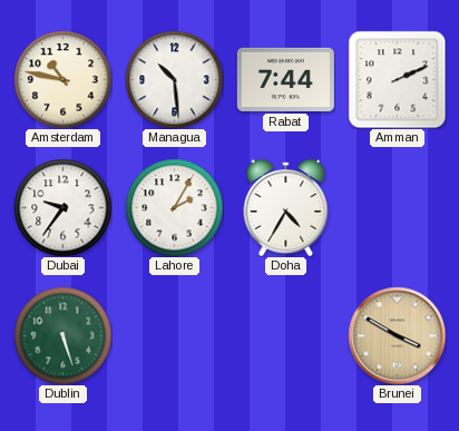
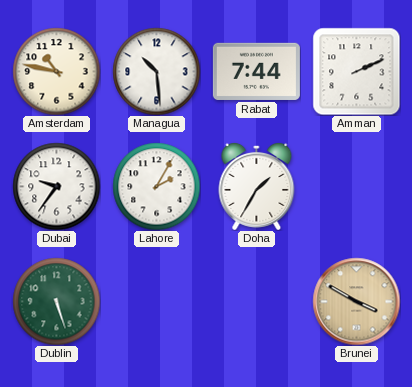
Doha: 4:35 -> 1:35
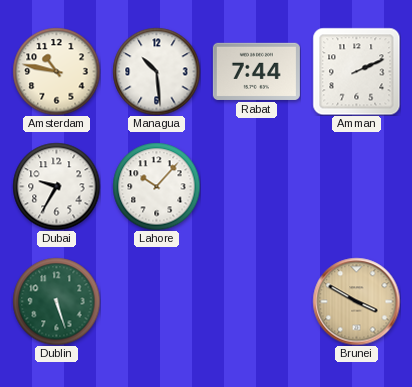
Dubai: 9:36 -> 9:35
Lahore: 2:05 -> 10:07
Doha: 1:35 -> none
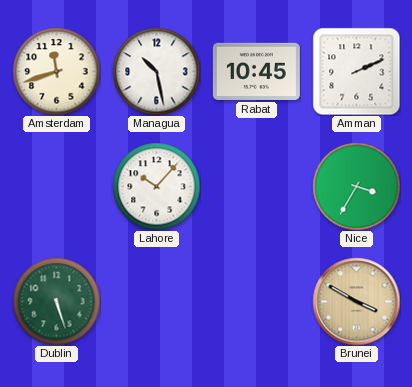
Amsterdam: 10:47 -> 11:42
Managua: 10:29 -> 10:28
Rabat: 7:44 -> 10:45
Dubai: 9:35 -> none
Nice: none -> 3:35
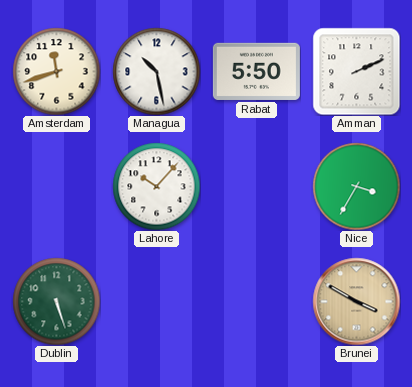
Rabat: 10:45 -> 5:50
